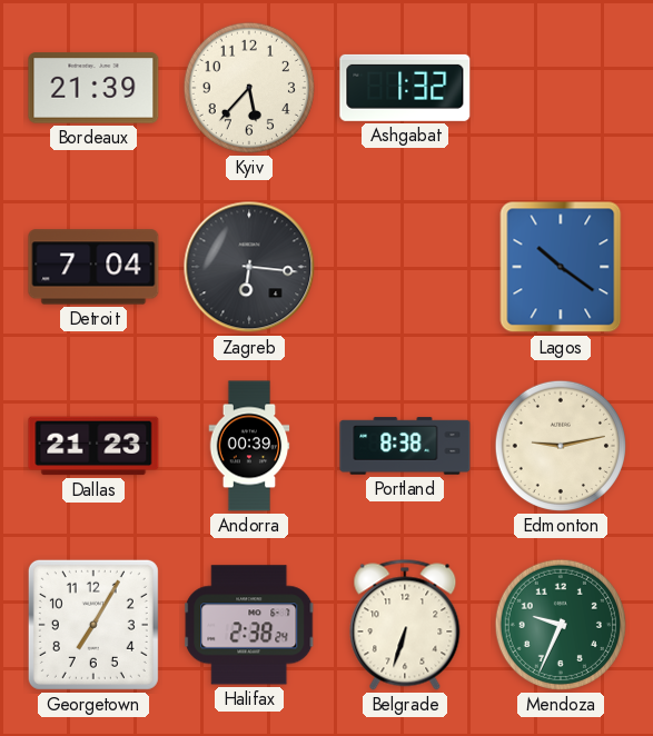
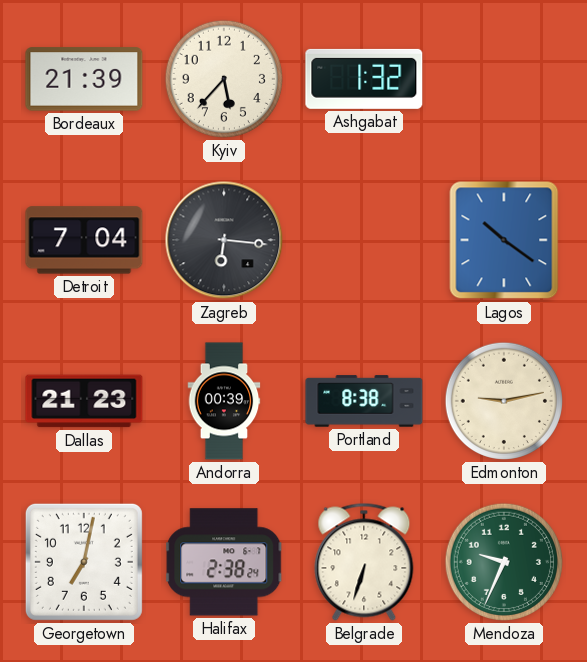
Georgetown: 7:05 -> 7:02
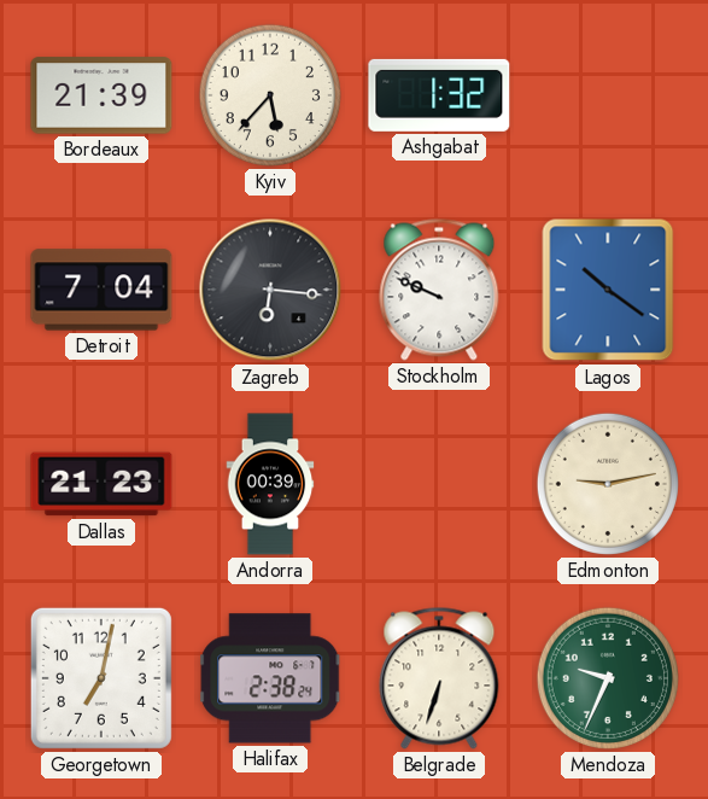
Stockholm: none -> 9:49
Portland: 8:38 -> none
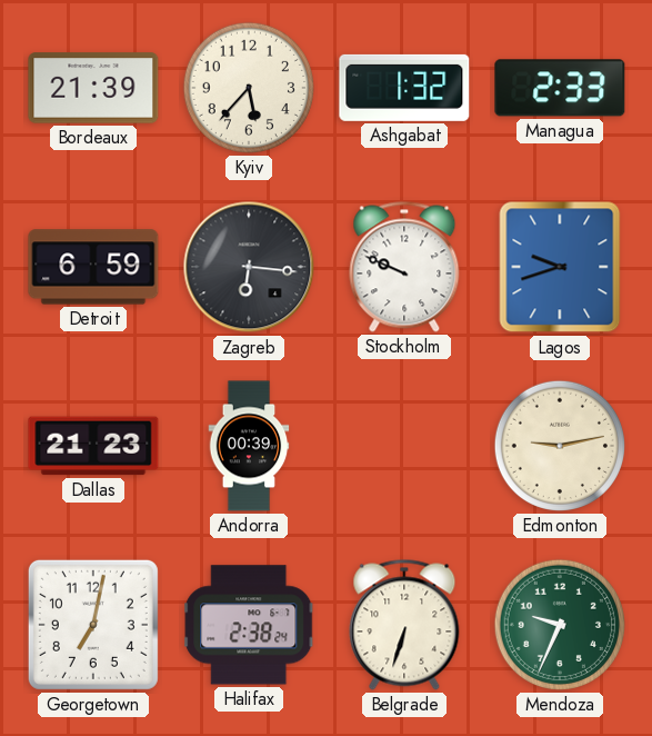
Managua: none -> 2:33
Detroit: 7:04 -> 6:59
Lagos: 10:21 -> 9:42
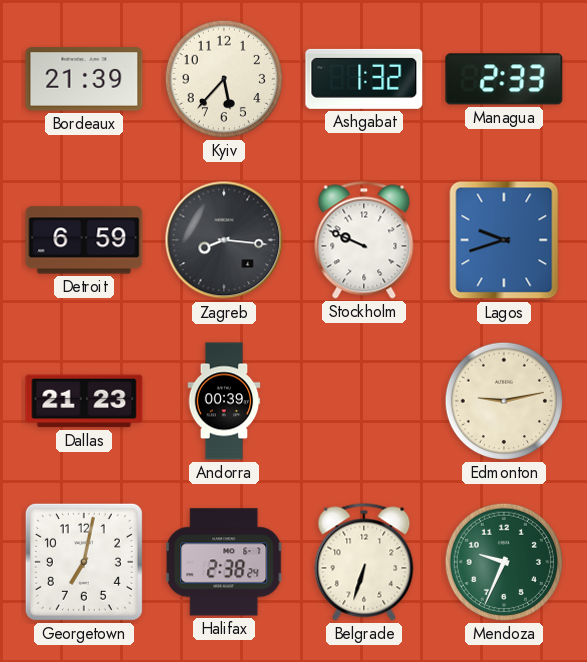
Zagreb: 6:16 -> 8:16
